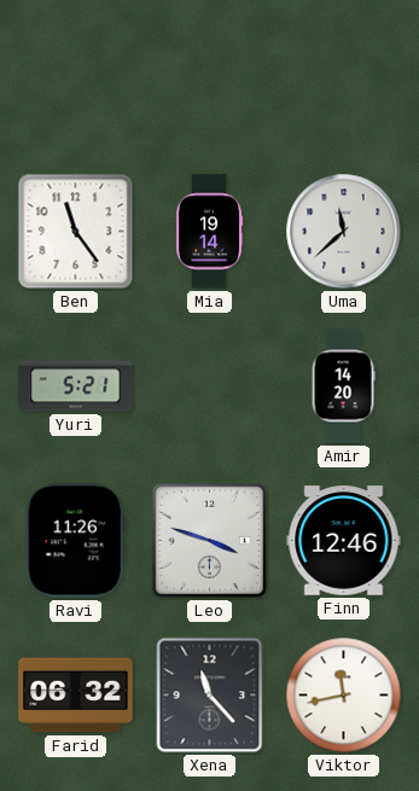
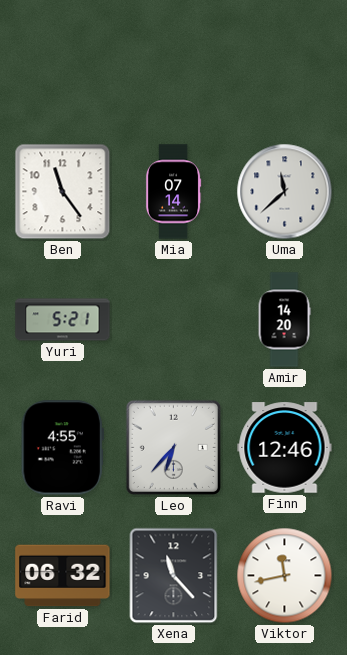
Mia: 19:14 -> 07:14
Ravi: 11:26 -> 4:55
Leo: 3:48 -> 6:37
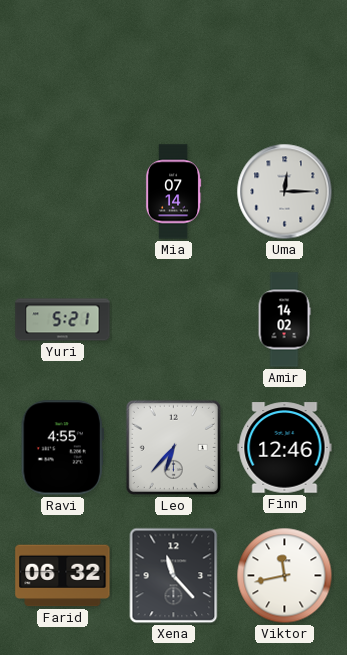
Ben: 11:24 -> none
Uma: 11:38 -> 12:15
Amir: 14:20 -> 14:02
